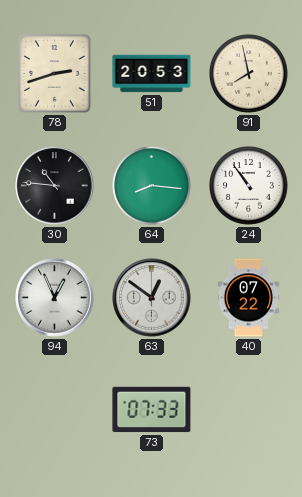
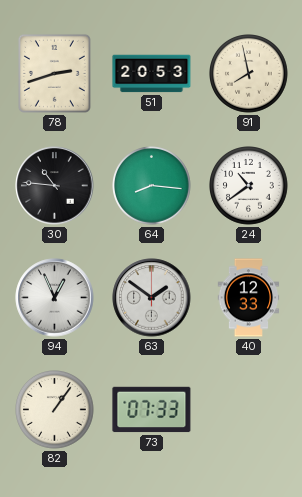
24: 10:54 -> 10:39
63: 12:51 -> 1:51
40: 07:22 -> 12:33
82: none -> 1:06
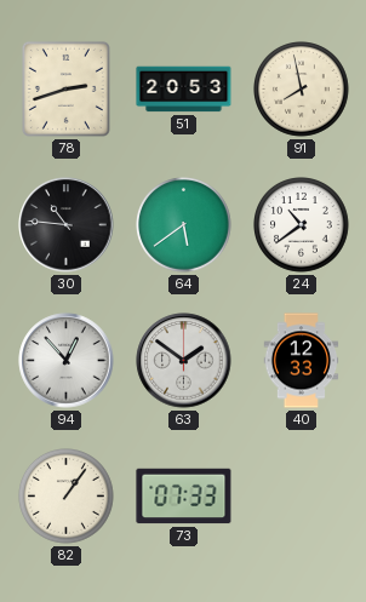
64: 8:16 -> 5:39
94: 12:56 -> 12:53
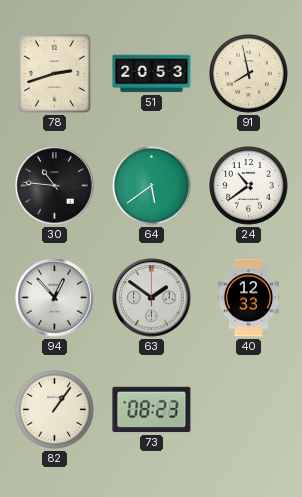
73: 07:33 -> 08:23
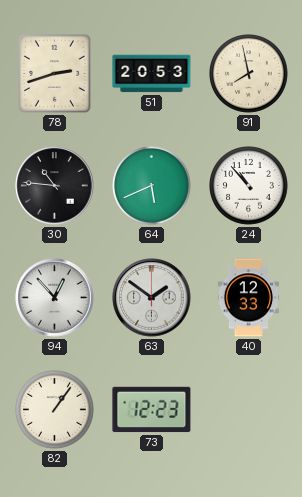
64: 5:39 -> 5:41
24: 10:39 -> 10:53
73: 08:23 -> 12:23
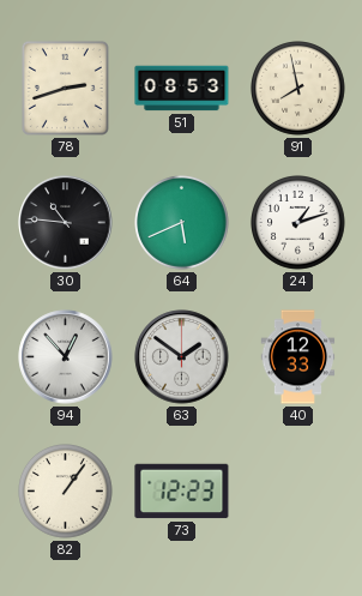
51: 20:53 -> 08:53
24: 10:53 -> 1:12
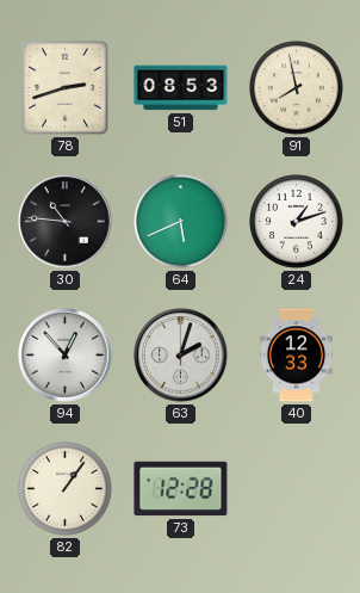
63: 1:51 -> 2:03
73: 12:23 -> 12:28
